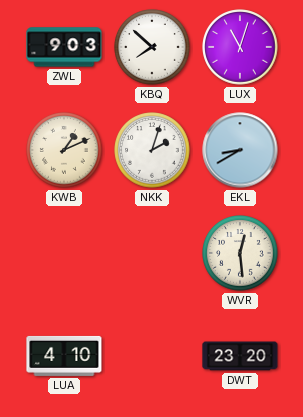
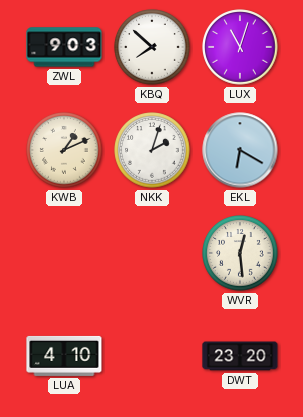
EKL: 8:40 -> 6:20
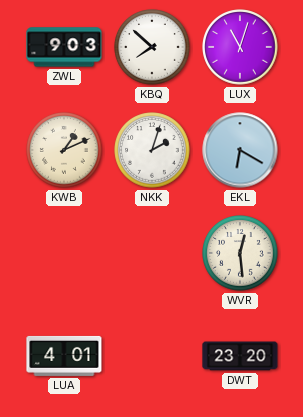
LUA: 4:10 -> 4:01
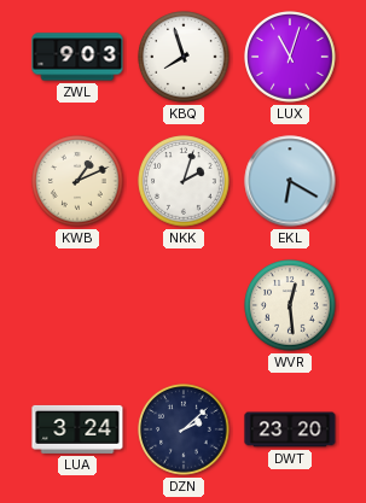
KBQ: 7:52 -> 7:57
LUA: 4:01 -> 3:24
DZN: none -> 2:08
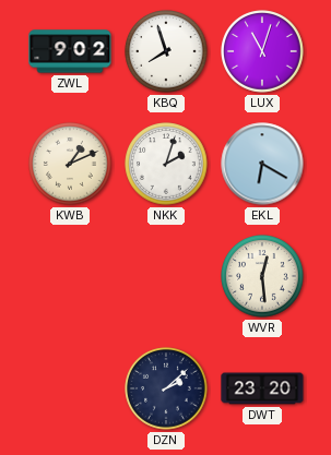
ZWL: 9:03 -> 9:02
LUA: 3:24 -> none
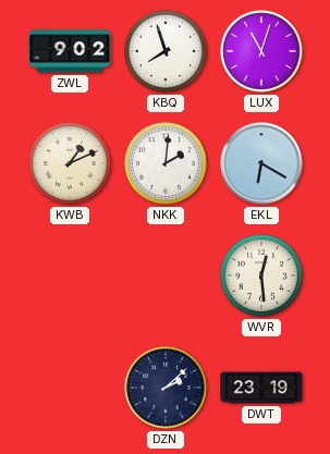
NKK: 2:03 -> 2:01
DWT: 23:20 -> 23:19
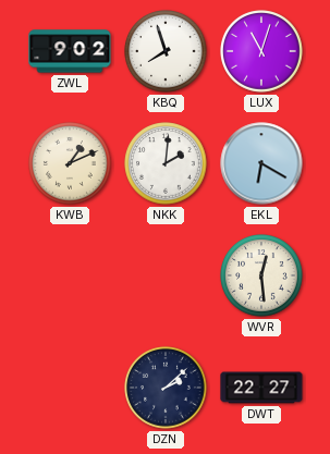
DWT: 23:19 -> 22:27
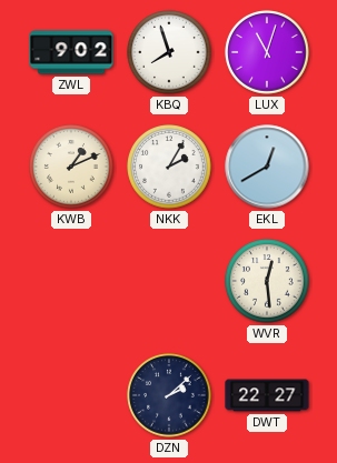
NKK: 2:01 -> 2:05
EKL: 6:20 -> 12:40
